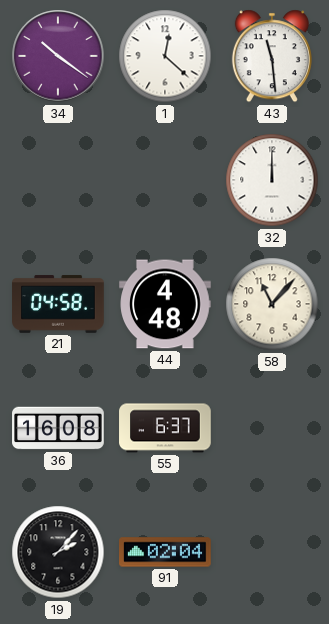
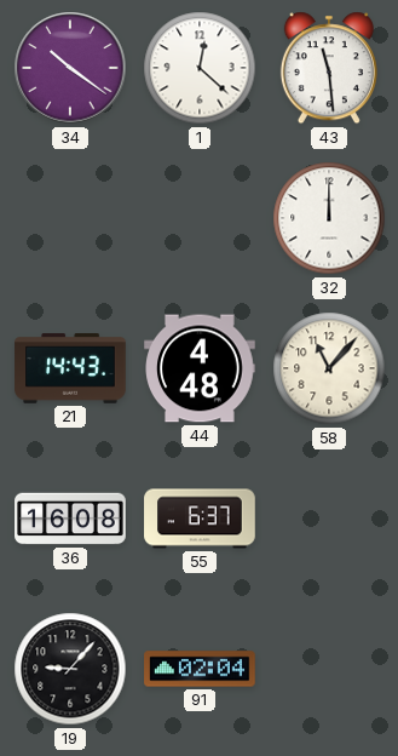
21: 04:58 -> 14:43
19: 2:07 -> 9:07
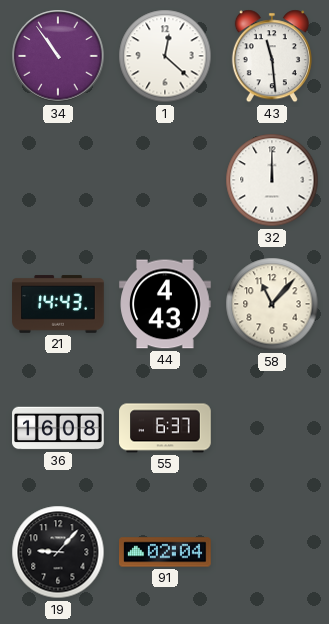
34: 10:21 -> 10:54
44: 4:48 -> 4:43
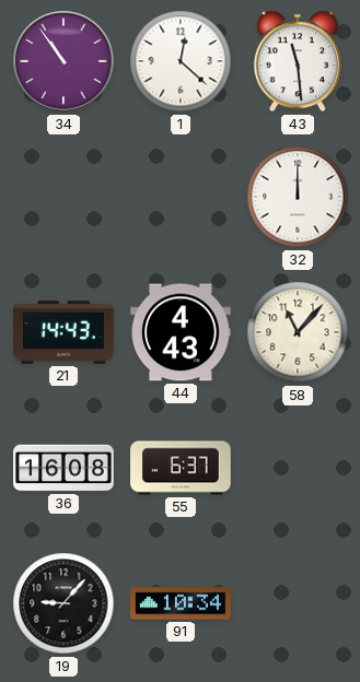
91: 02:04 -> 10:34
